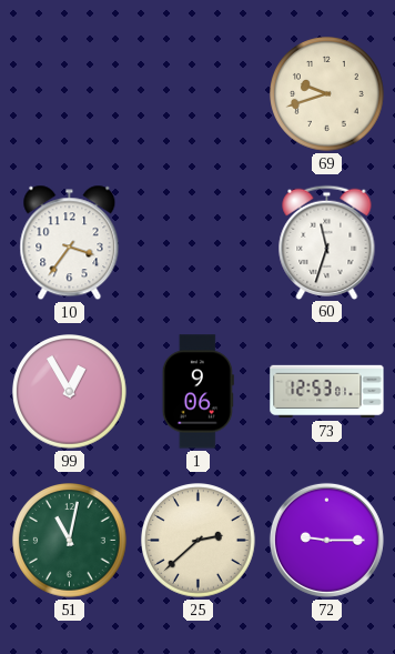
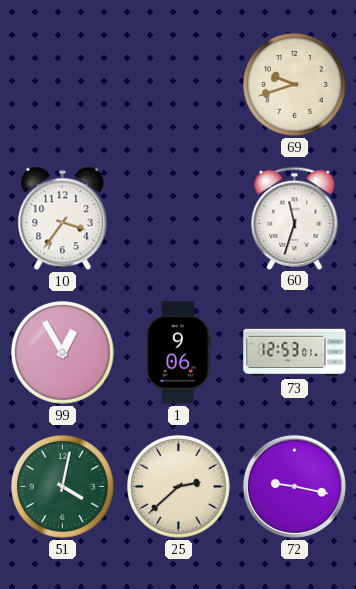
51: 11:02 -> 4:02
72: 9:15 -> 9:17
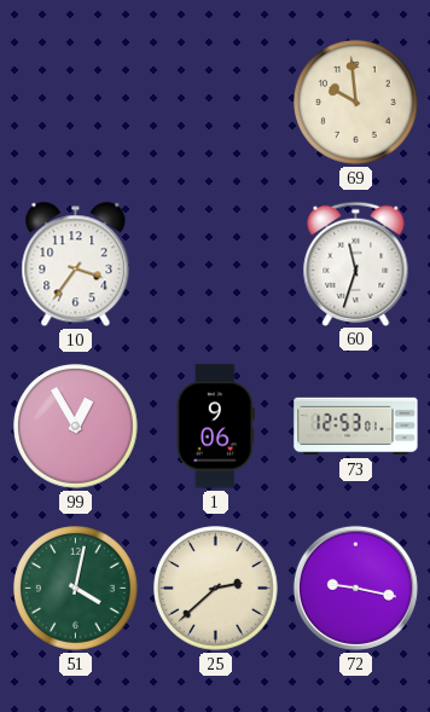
69: 9:42 -> 9:59
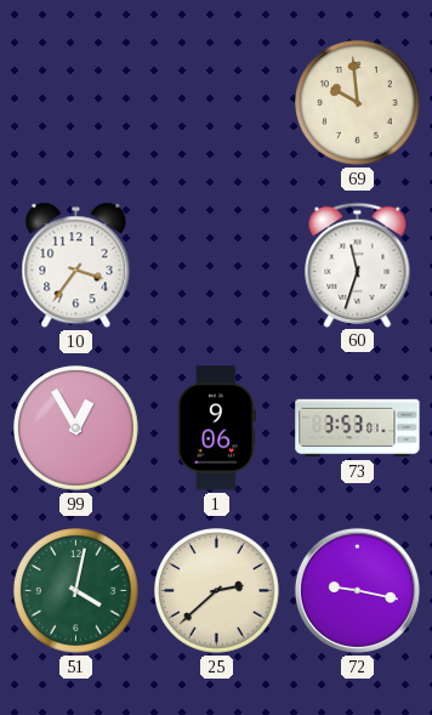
73: 12:53 -> 3:53
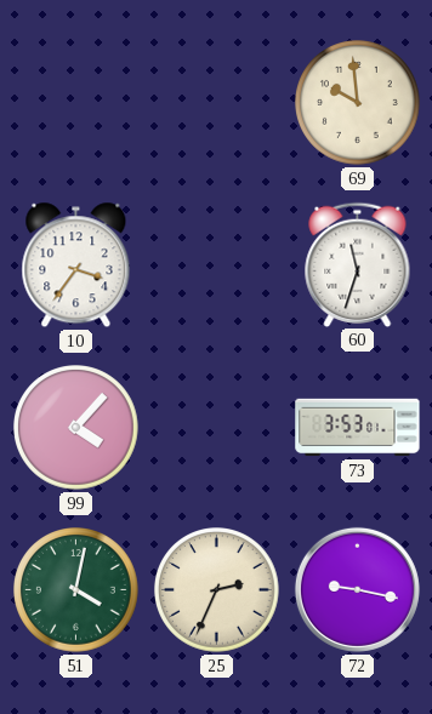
99: 12:55 -> 4:07
1: 9:06 -> none
25: 2:38 -> 2:34
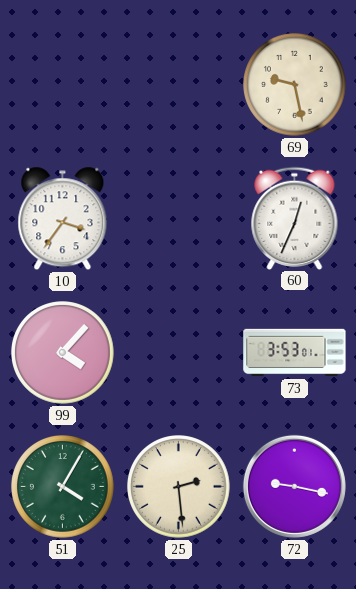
69: 9:59 -> 9:28
60: 11:33 -> 12:34
51: 4:02 -> 4:05
25: 2:34 -> 2:29
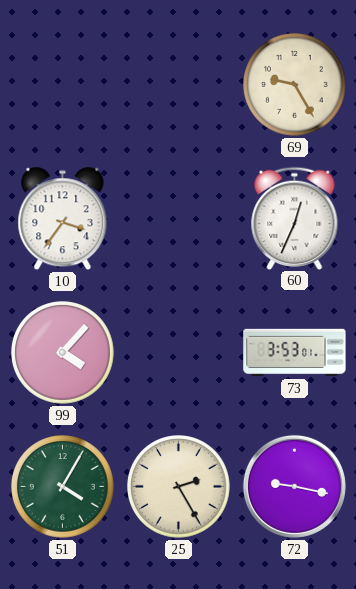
69: 9:28 -> 9:25
25: 2:29 -> 2:25
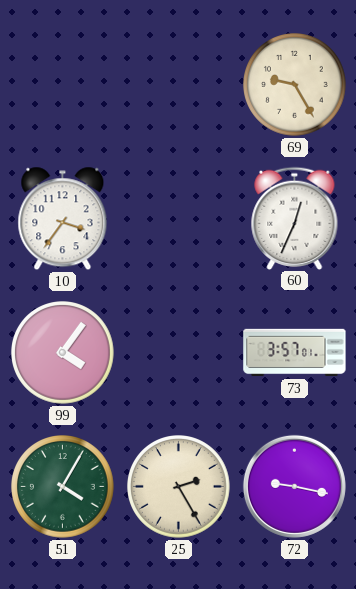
99: 4:07 -> 4:06
73: 3:53 -> 3:57
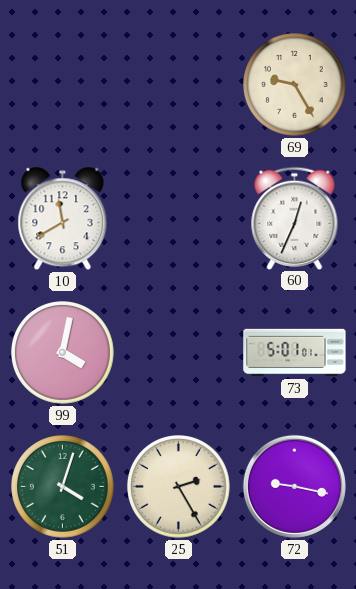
10: 3:36 -> 11:40
99: 4:06 -> 4:02
73: 3:57 -> 5:01
51: 4:05 -> 4:03
